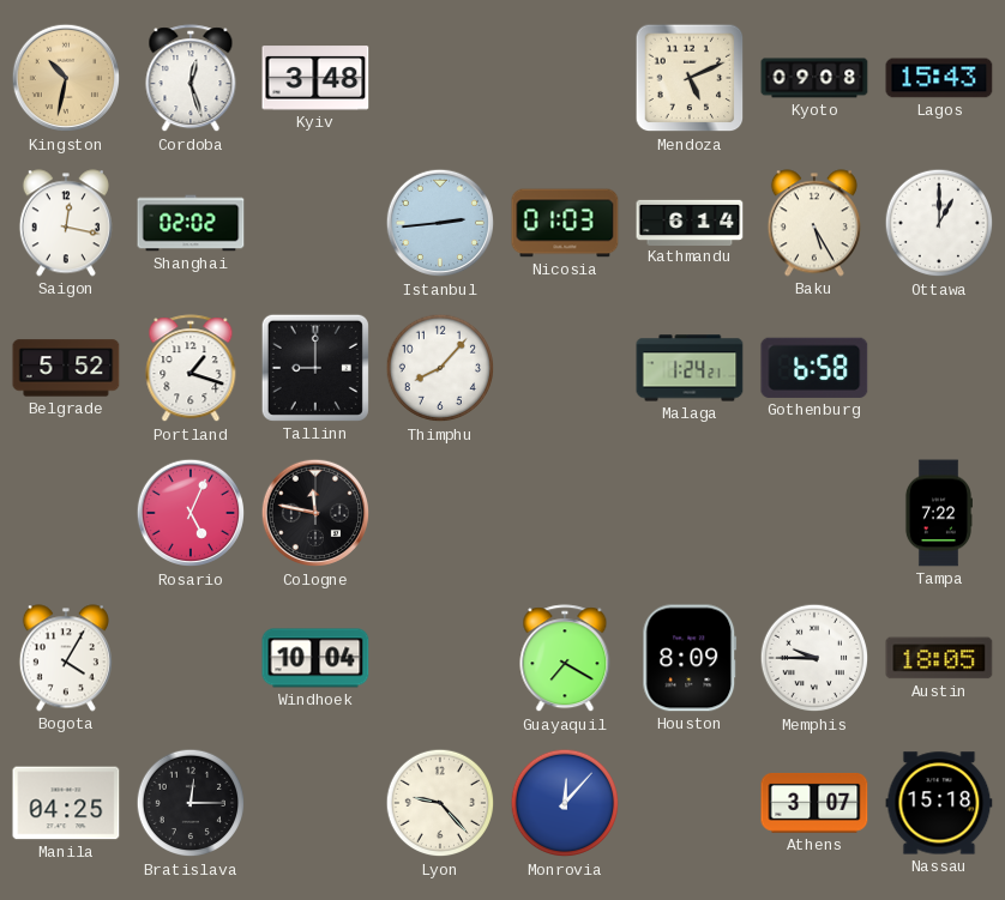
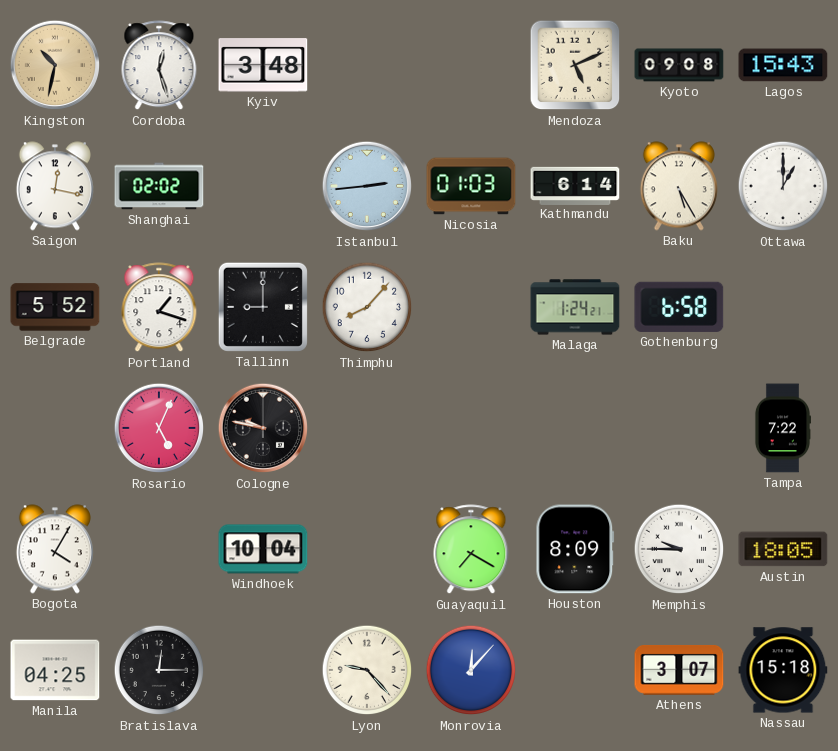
Cologne: 11:47 -> 9:47
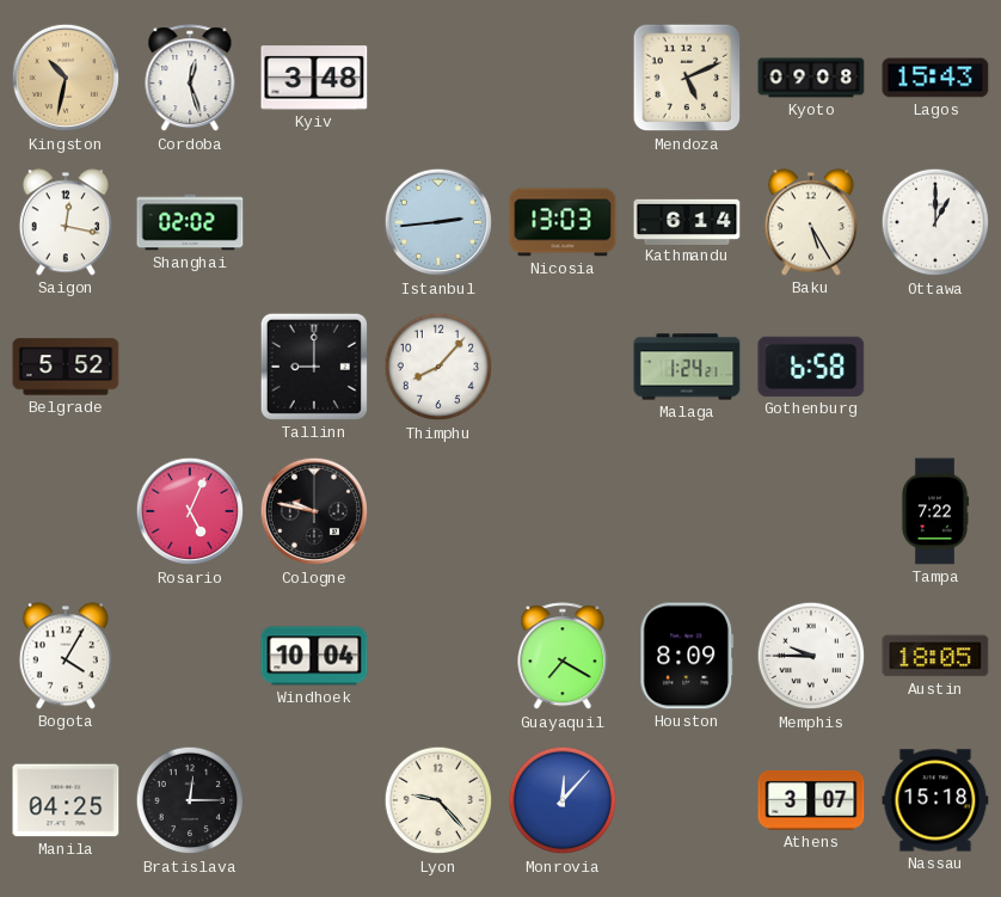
Nicosia: 01:03 -> 13:03
Portland: 1:18 -> none
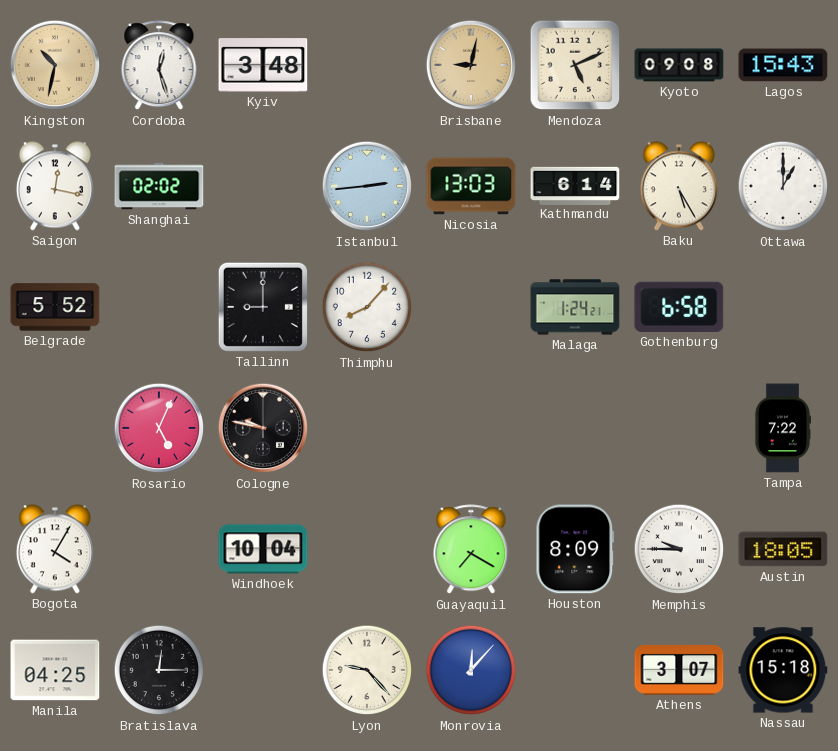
Brisbane: none -> 9:02
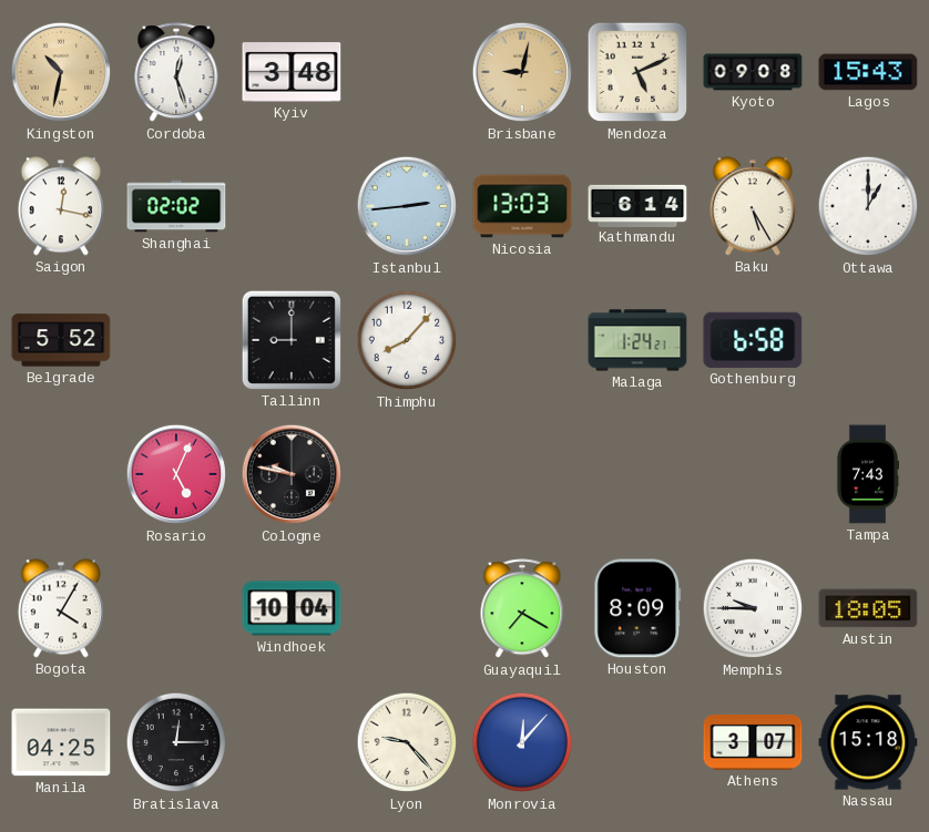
Tampa: 7:22 -> 7:43
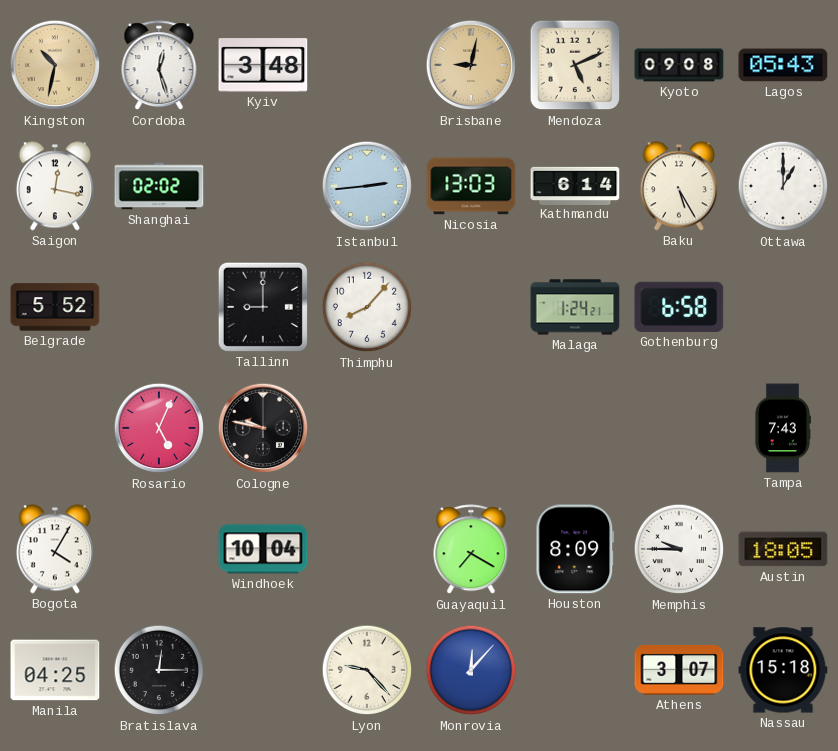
Lagos: 15:43 -> 05:43
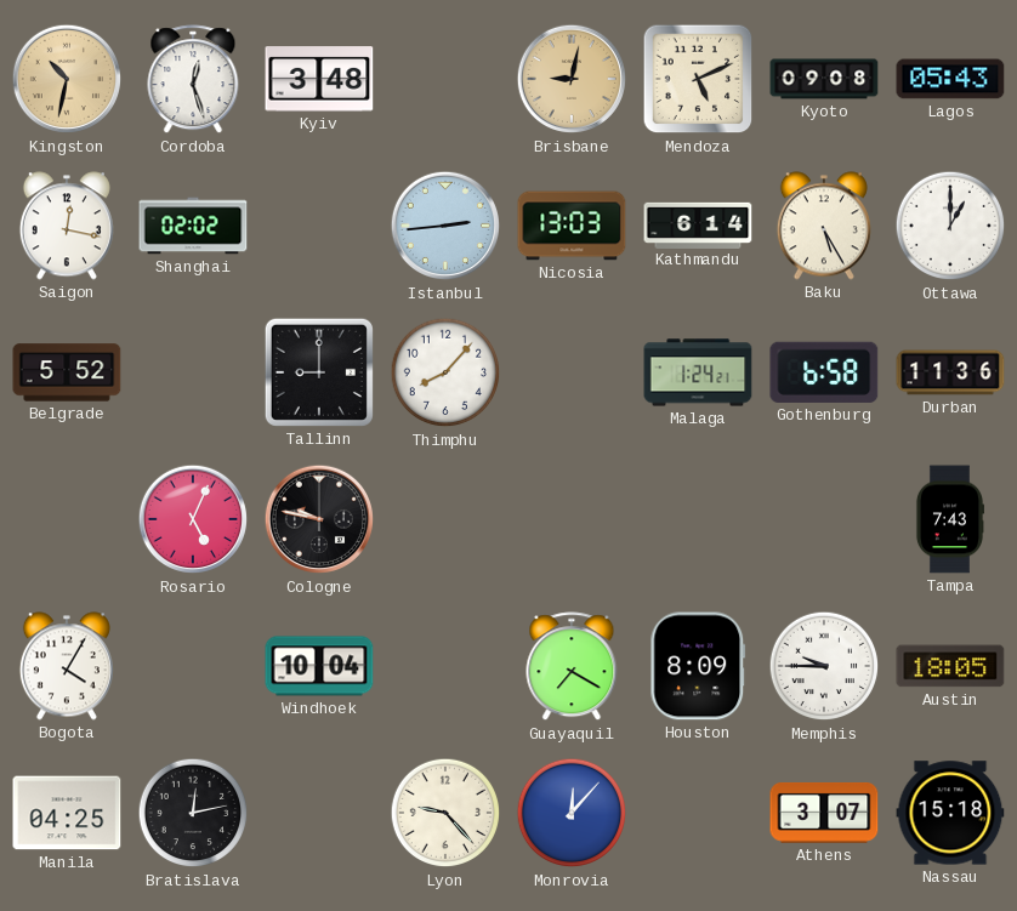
Durban: none -> 11:36
Bratislava: 12:15 -> 12:13
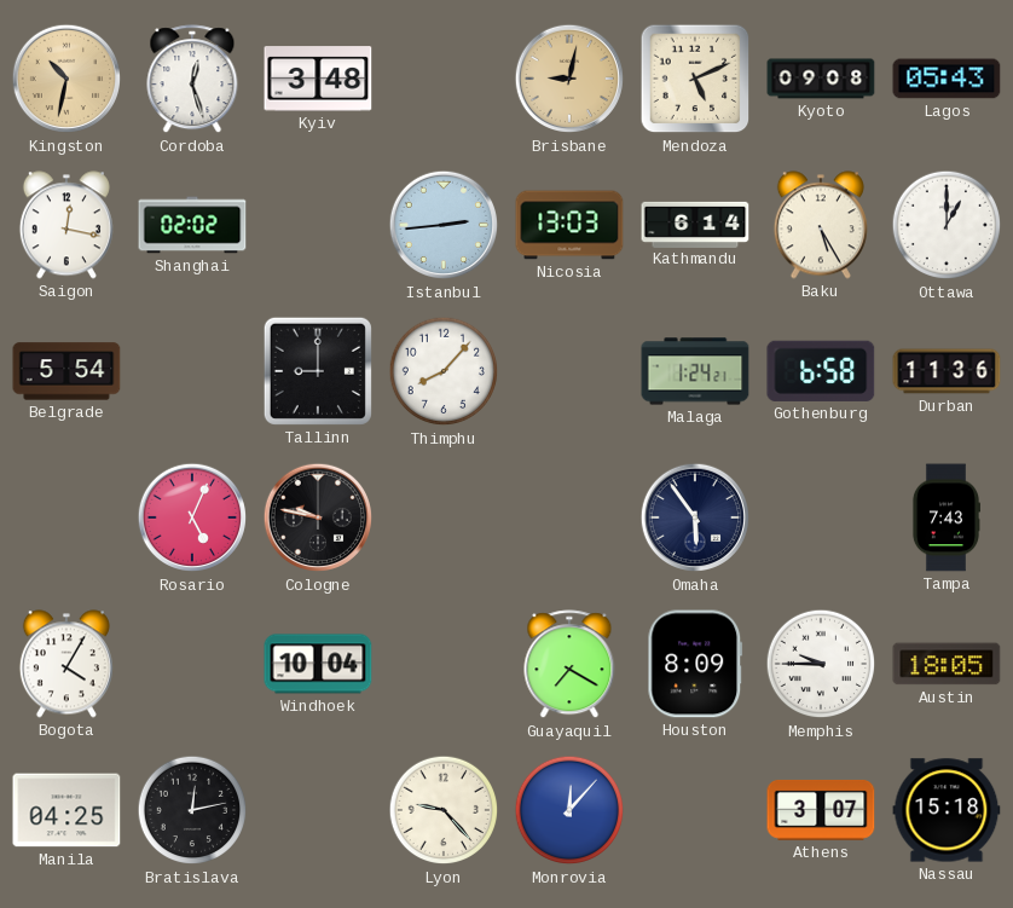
Belgrade: 5:52 -> 5:54
Omaha: none -> 5:54
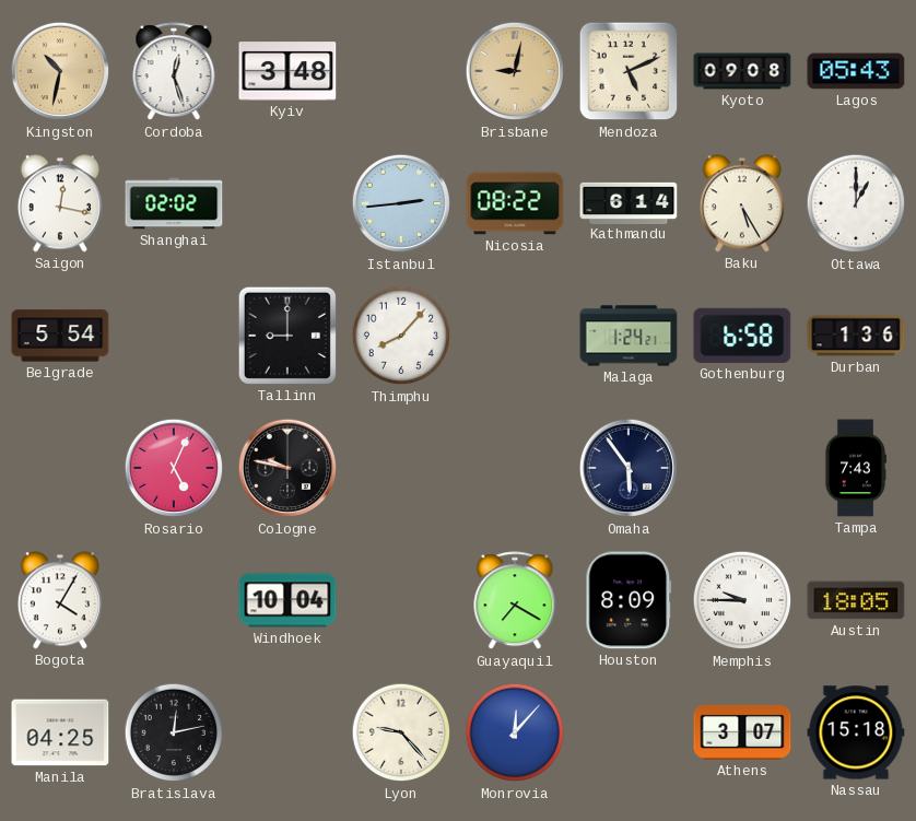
Nicosia: 13:03 -> 08:22
Durban: 11:36 -> 1:36
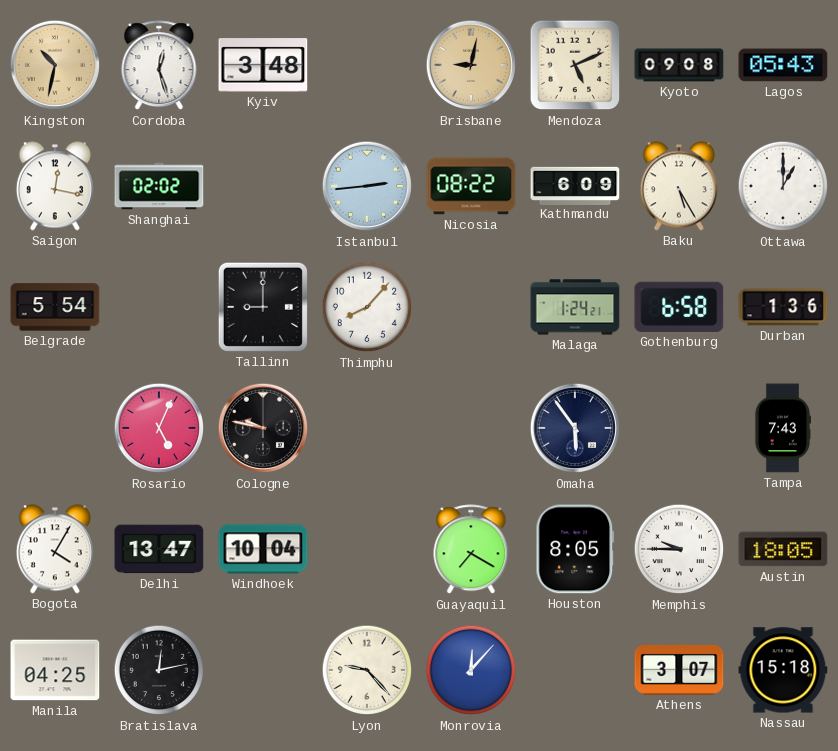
Kathmandu: 6:14 -> 6:09
Delhi: none -> 13:47
Houston: 8:09 -> 8:05
